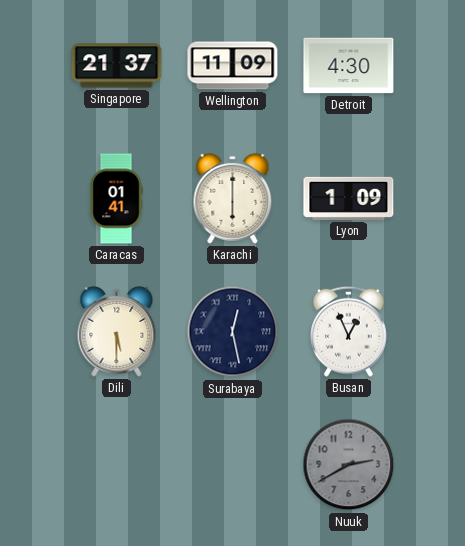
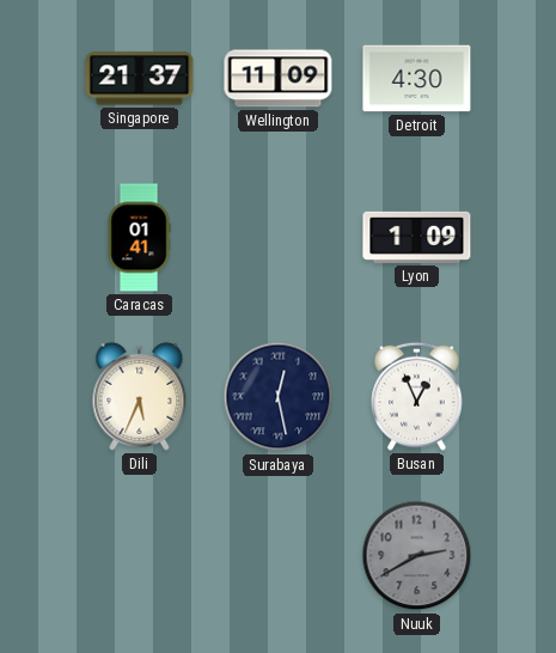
Karachi: 6:00 -> none
Dili: 5:30 -> 5:34
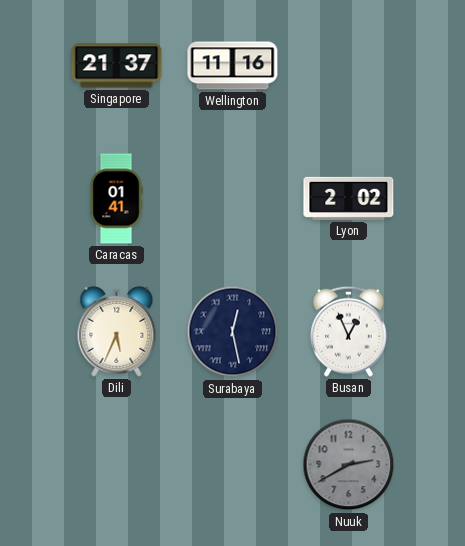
Wellington: 11:09 -> 11:16
Detroit: 4:30 -> none
Lyon: 1:09 -> 2:02
